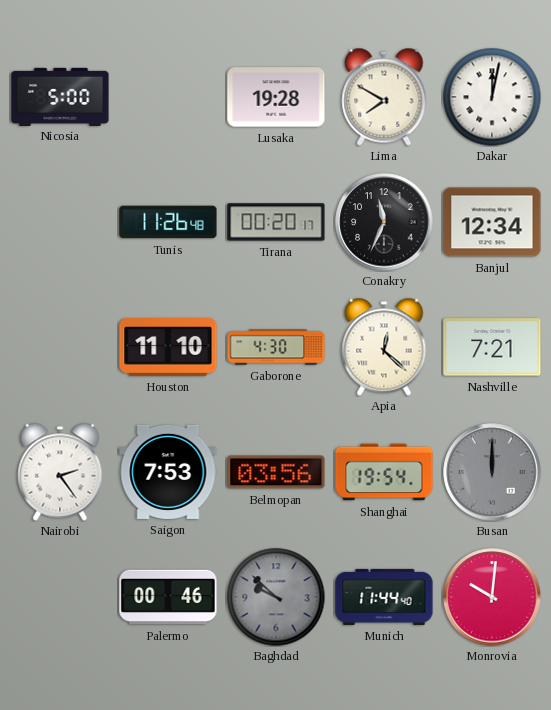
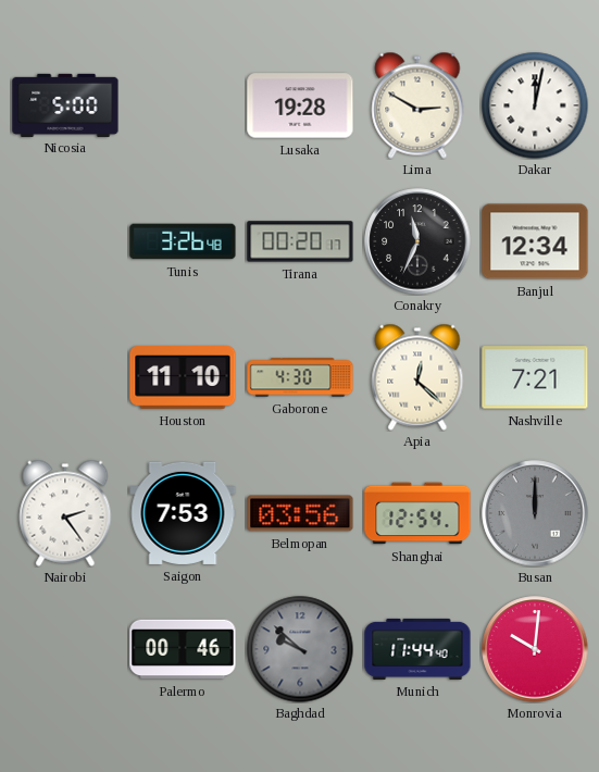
Lima: 7:50 -> 2:50
Tunis: 11:26 -> 3:26
Shanghai: 19:54 -> 12:54
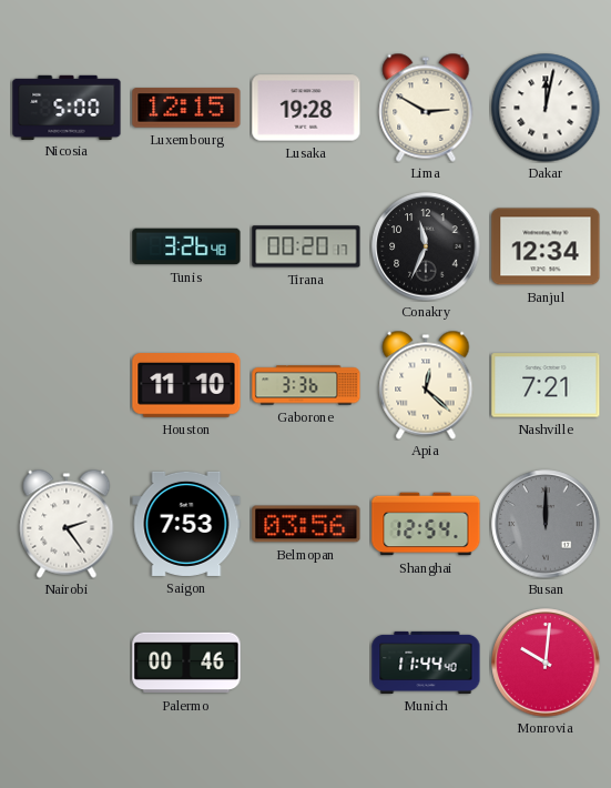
Luxembourg: none -> 12:15
Gaborone: 4:30 -> 3:36
Baghdad: 9:52 -> none
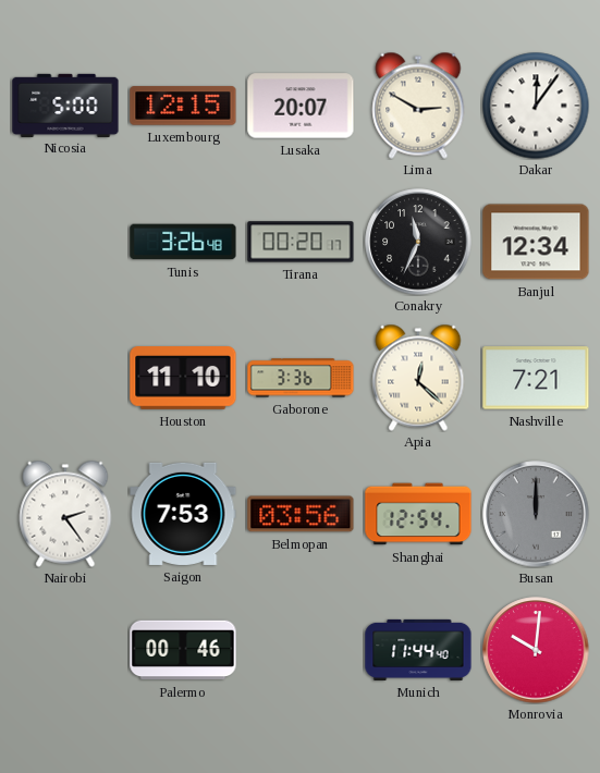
Lusaka: 19:28 -> 20:07
Dakar: 12:02 -> 12:06
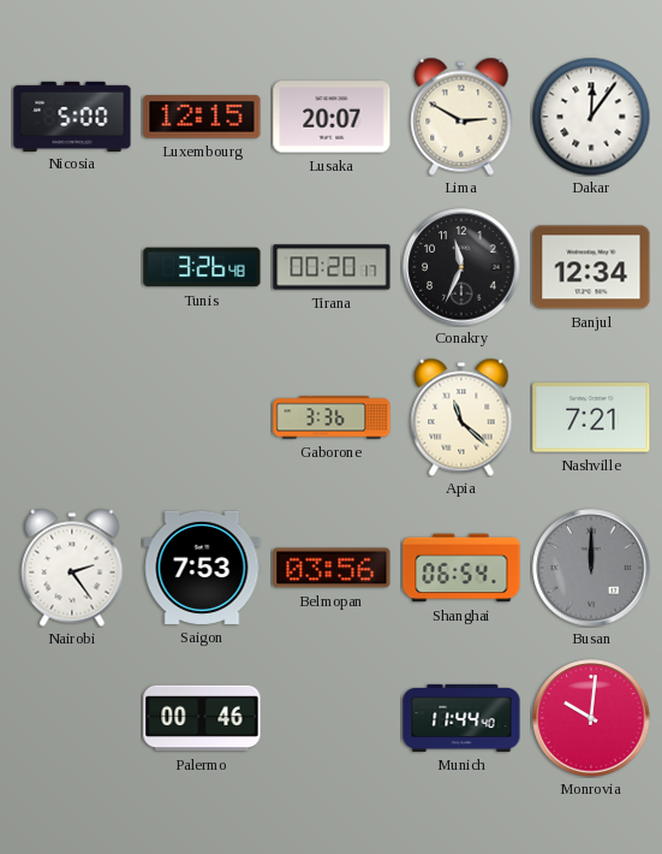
Houston: 11:10 -> none
Apia: 12:22 -> 11:22
Shanghai: 12:54 -> 06:54
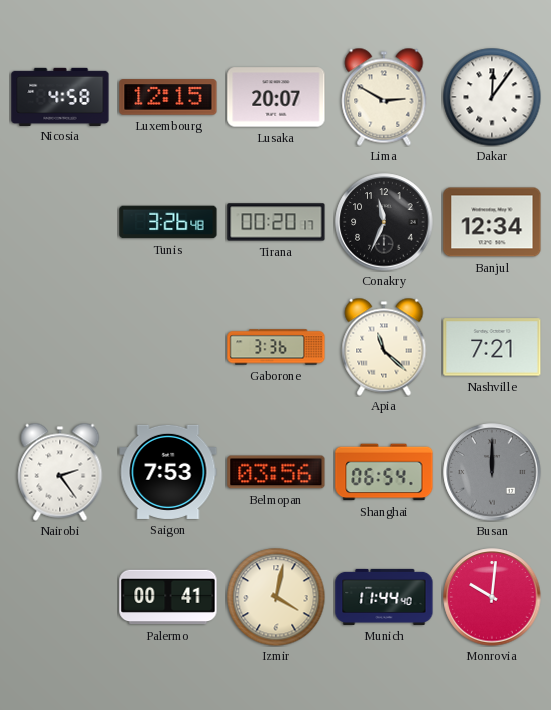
Nicosia: 5:00 -> 4:58
Palermo: 00:46 -> 00:41
Izmir: none -> 4:02
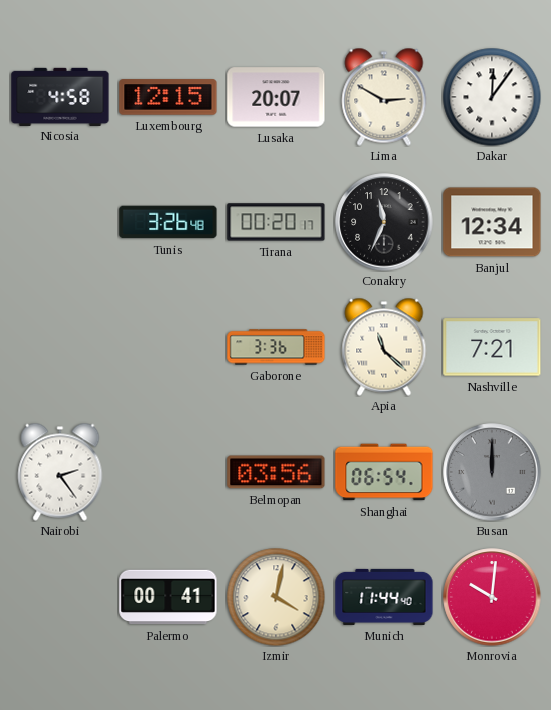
Saigon: 7:53 -> none
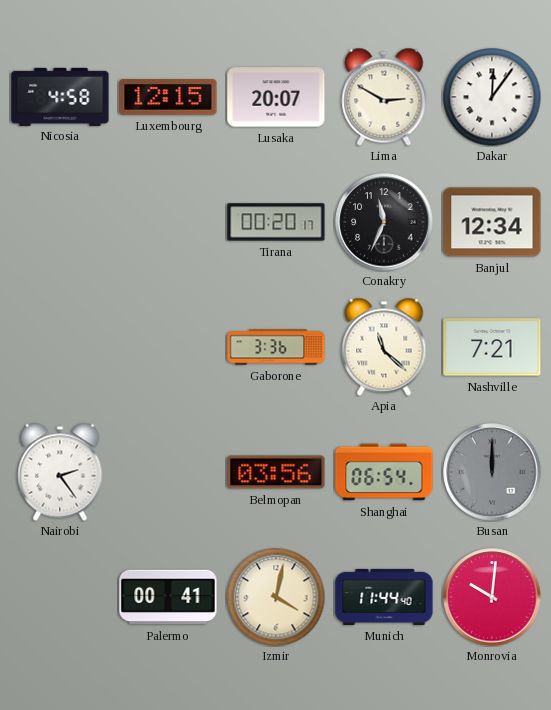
Tunis: 3:26 -> none
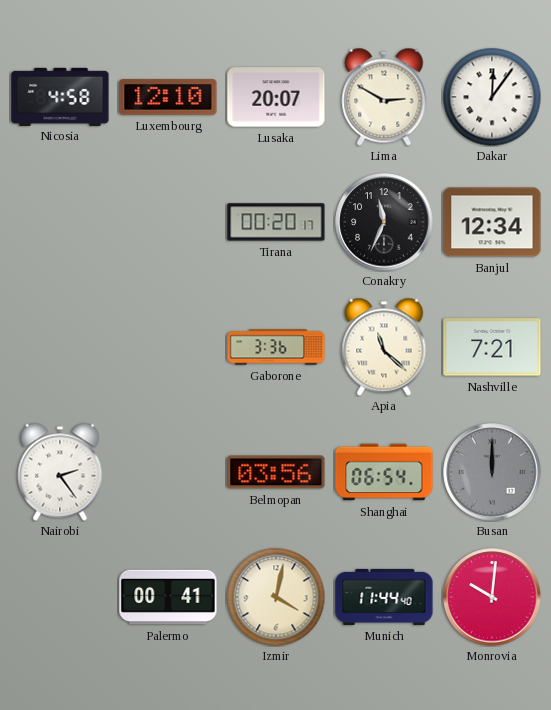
Luxembourg: 12:15 -> 12:10
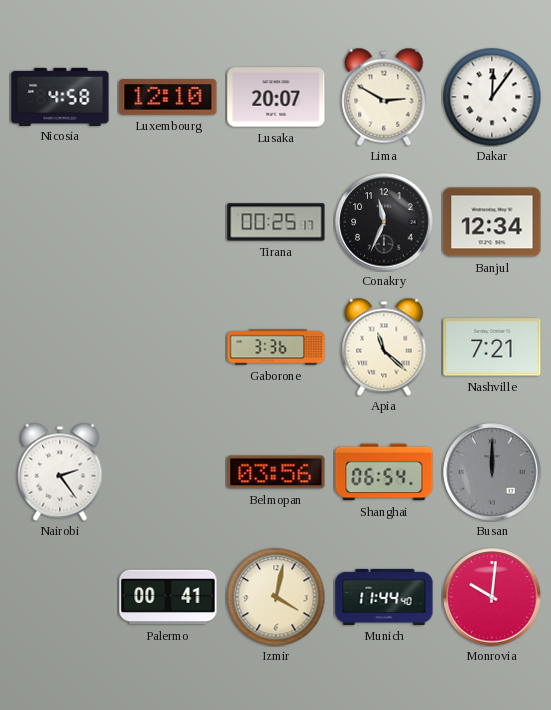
Tirana: 00:20 -> 00:25
